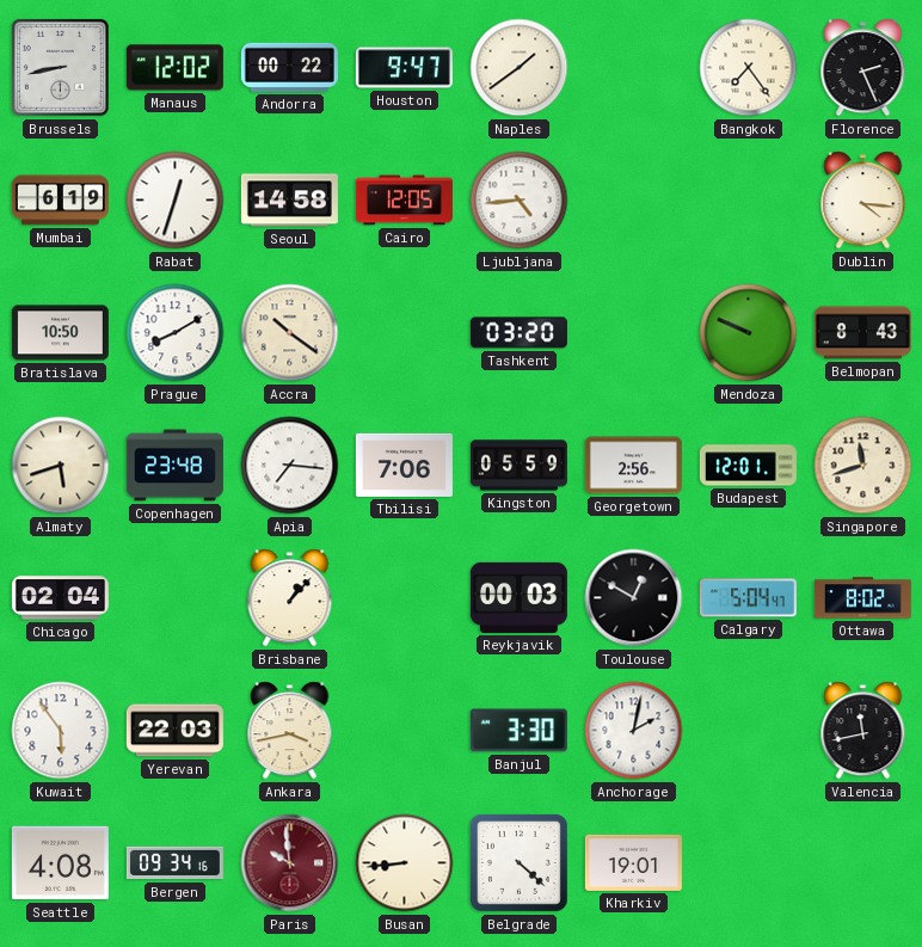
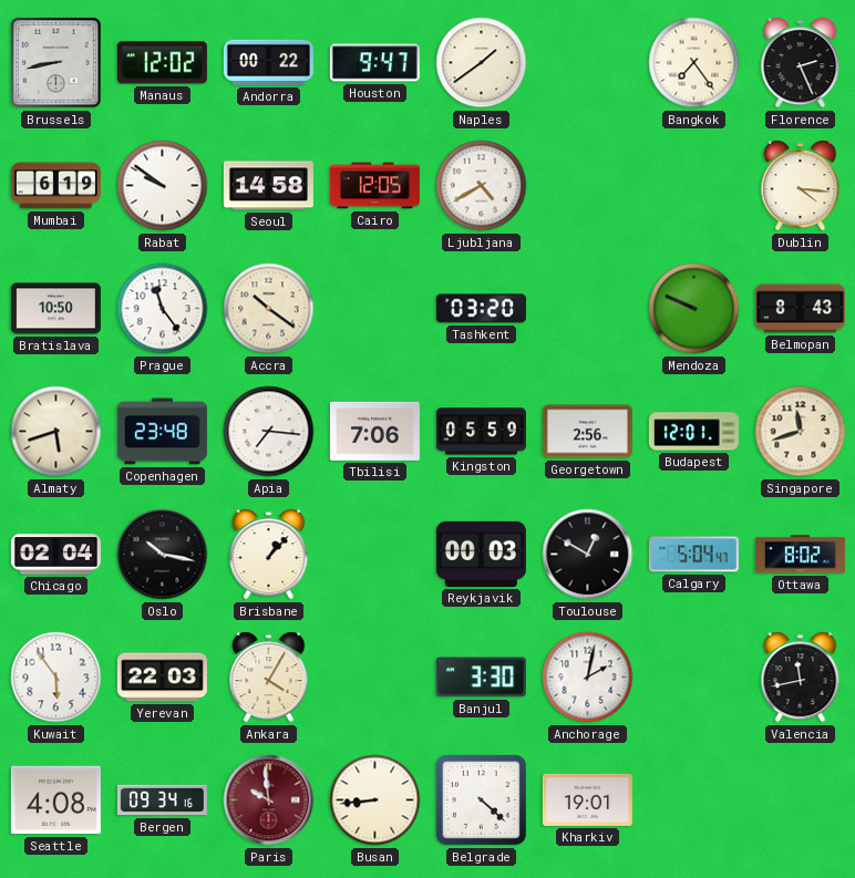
Rabat: 12:33 -> 9:51
Ljubljana: 4:44 -> 4:40
Prague: 8:10 -> 11:24
Oslo: none -> 10:17
Ankara: 3:43 -> 4:05
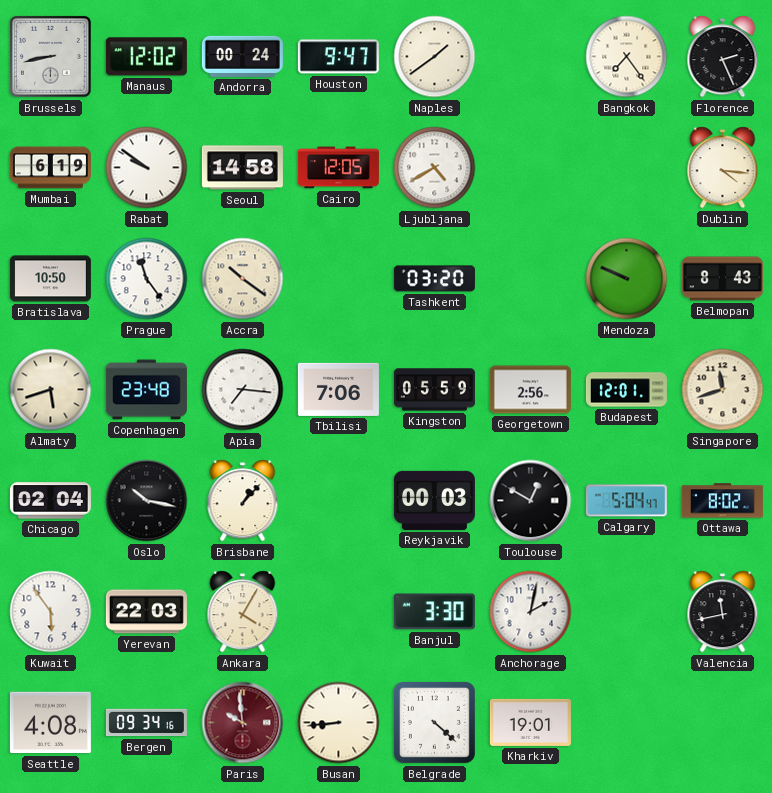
Andorra: 00:22 -> 00:24
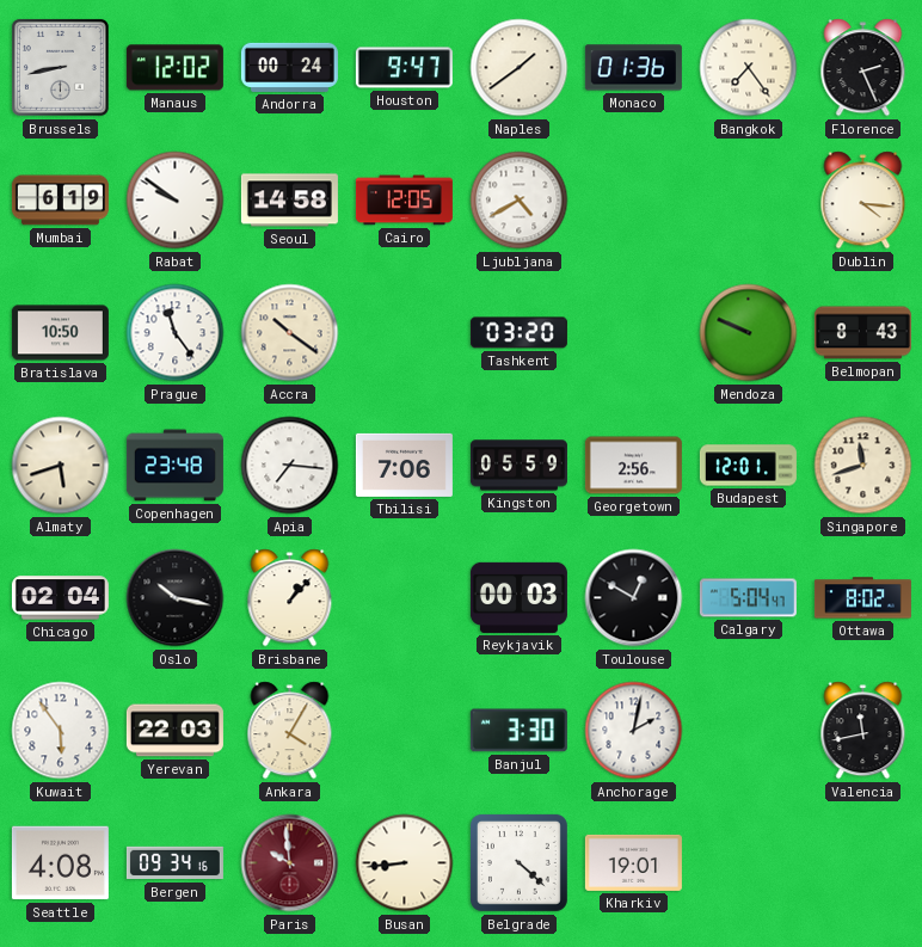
Monaco: none -> 01:36
